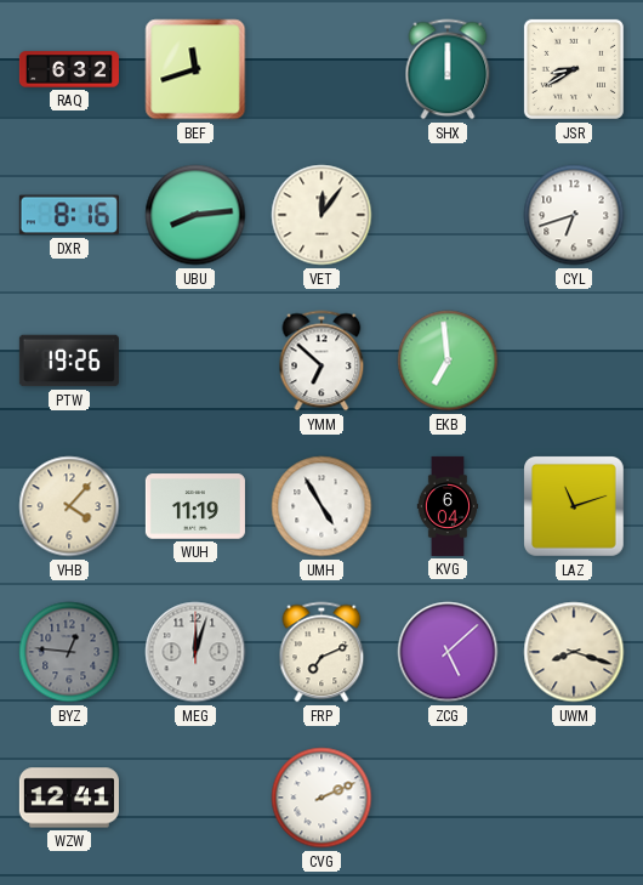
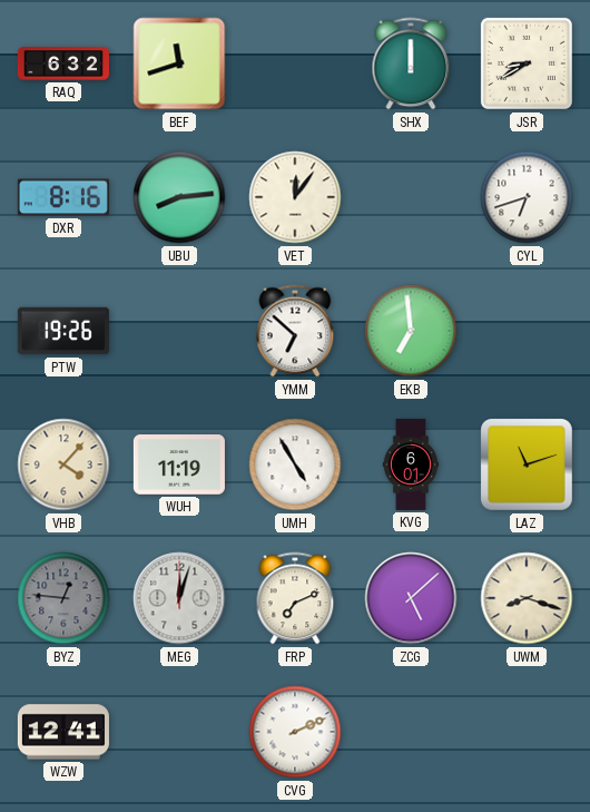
KVG: 6:04 -> 6:01
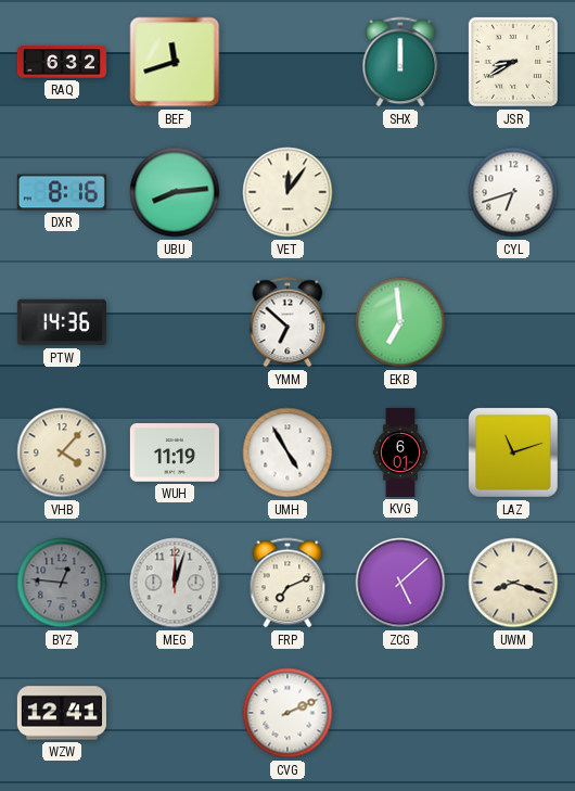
PTW: 19:26 -> 14:36
